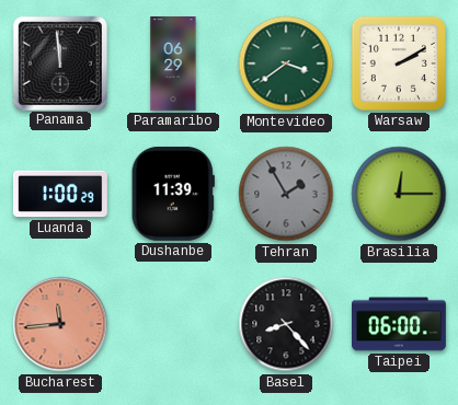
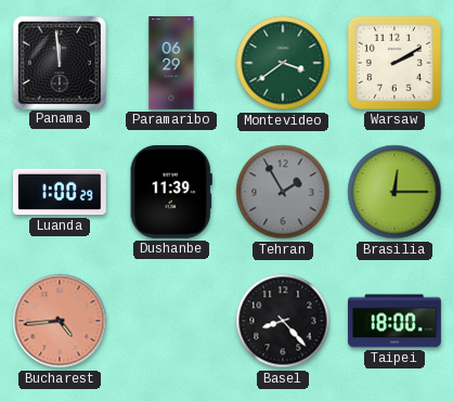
Bucharest: 11:44 -> 4:44
Taipei: 06:00 -> 18:00
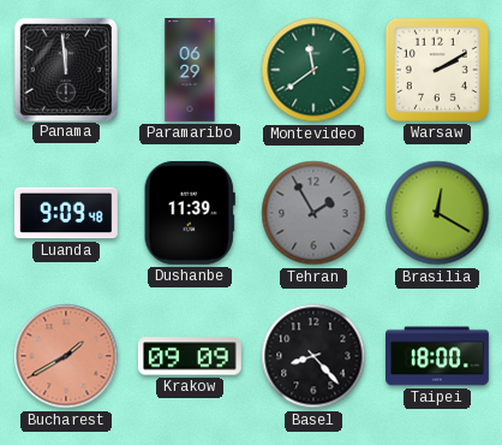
Montevideo: 3:39 -> 11:39
Luanda: 1:00 -> 9:09
Brasilia: 12:15 -> 12:20
Bucharest: 4:44 -> 1:40
Krakow: none -> 09:09
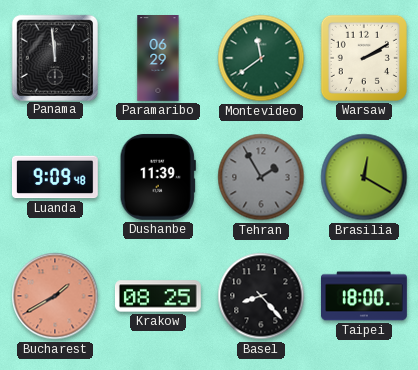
Krakow: 09:09 -> 08:25
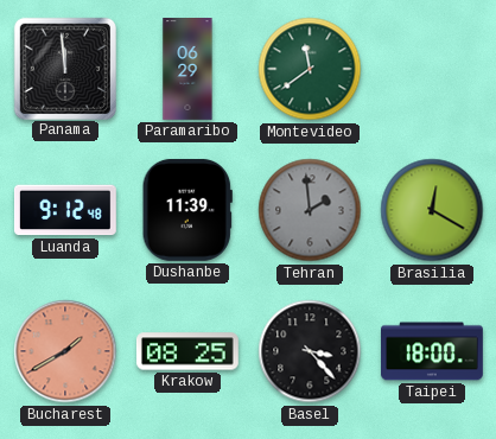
Warsaw: 2:10 -> none
Luanda: 9:09 -> 9:12
Tehran: 1:55 -> 1:59
Basel: 8:23 -> 3:23
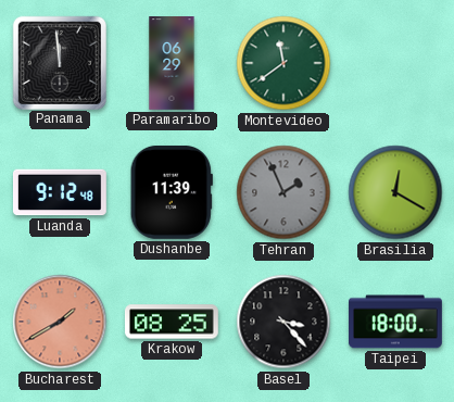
Tehran: 1:59 -> 1:56
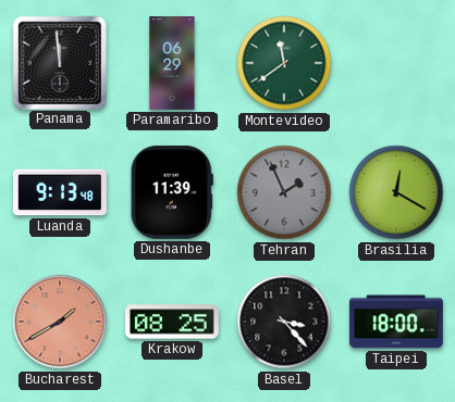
Luanda: 9:12 -> 9:13
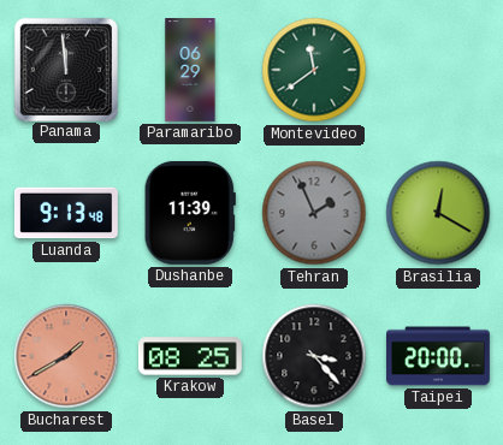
Taipei: 18:00 -> 20:00
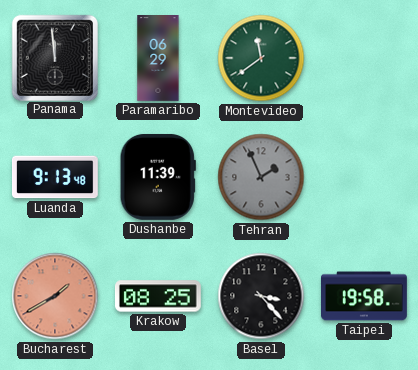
Brasilia: 12:20 -> none
Taipei: 20:00 -> 19:58
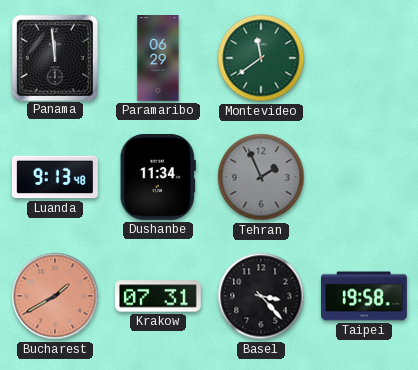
Dushanbe: 11:39 -> 11:34
Krakow: 08:25 -> 07:31
